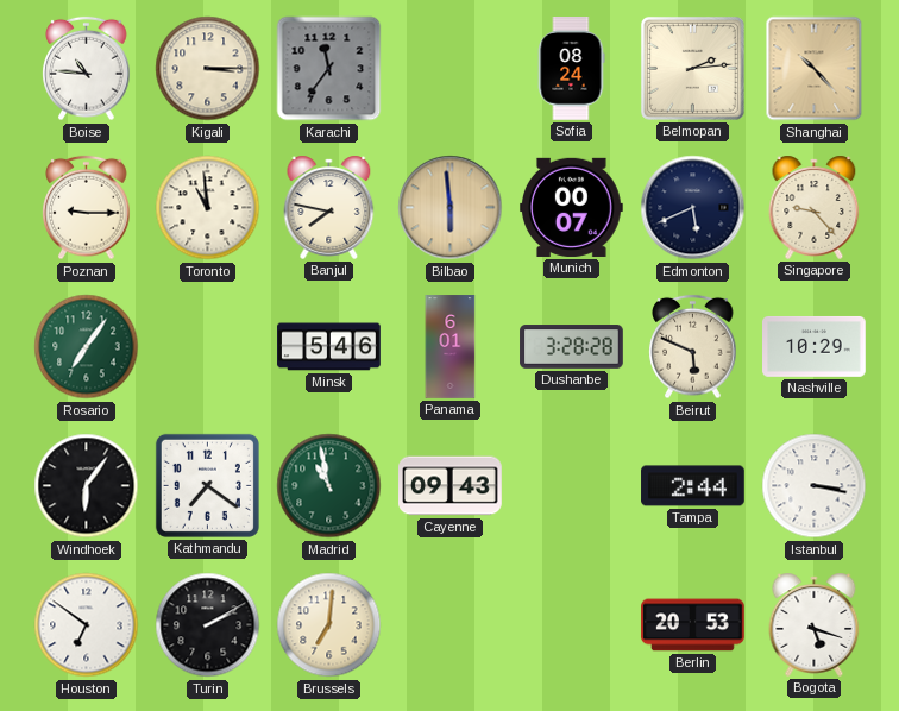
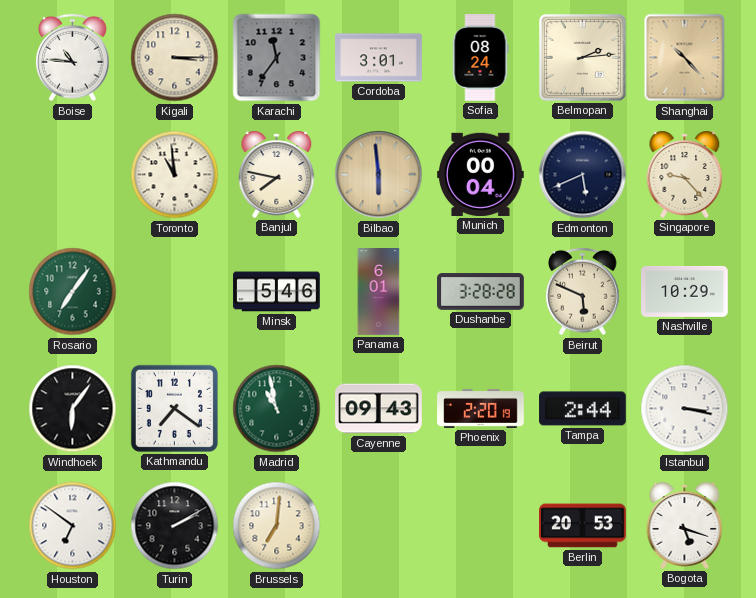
Cordoba: none -> 3:01
Poznan: 9:15 -> none
Munich: 00:07 -> 00:04
Phoenix: none -> 2:20
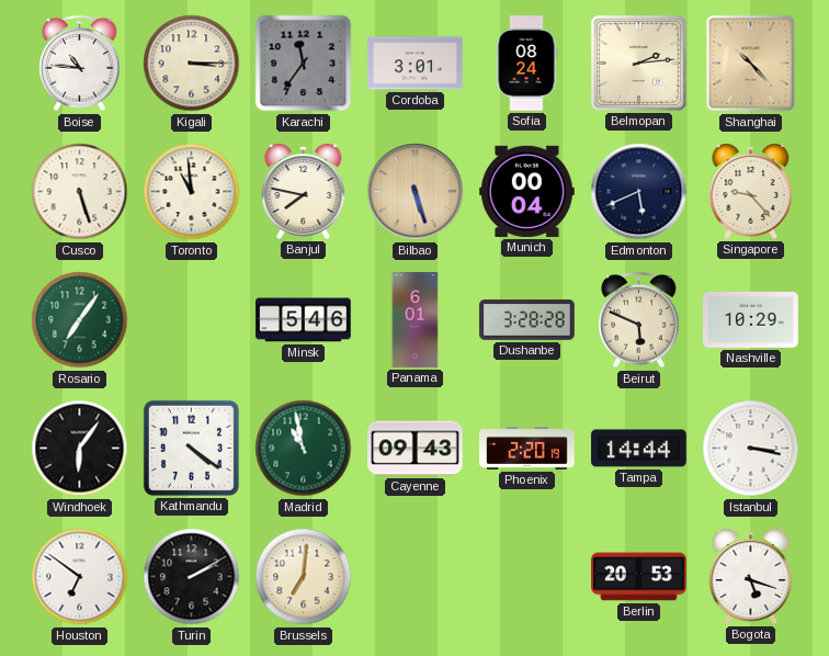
Cusco: none -> 5:27
Bilbao: 5:59 -> 5:27
Kathmandu: 7:21 -> 4:21
Tampa: 2:44 -> 14:44
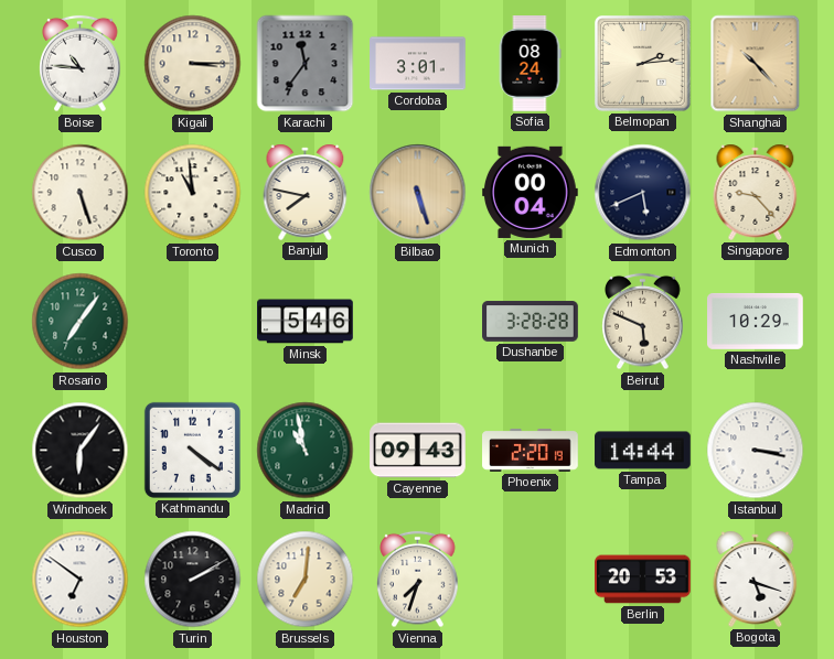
Panama: 6:01 -> none
Vienna: none -> 7:33
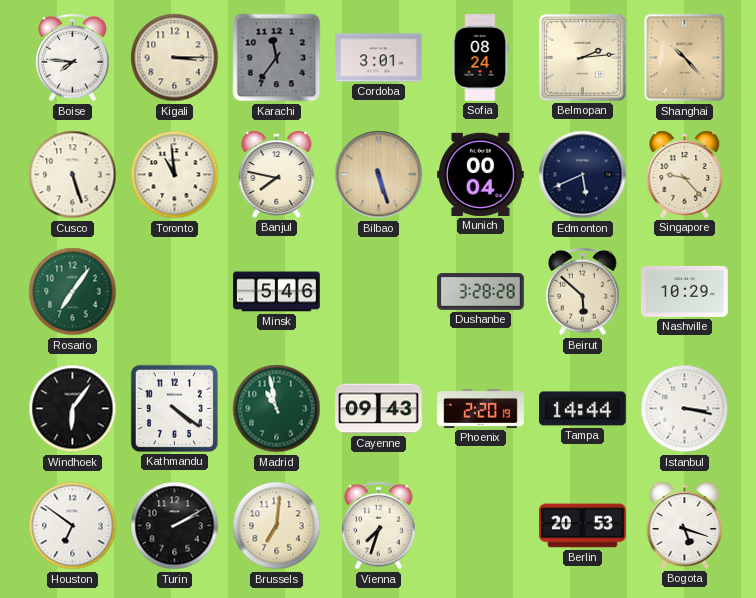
Boise: 10:46 -> 7:46
Beirut: 5:49 -> 5:52
